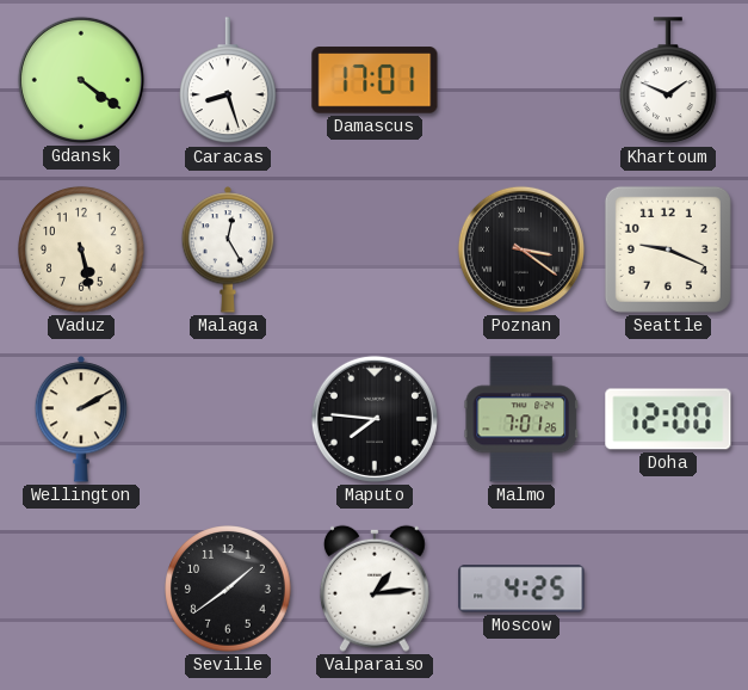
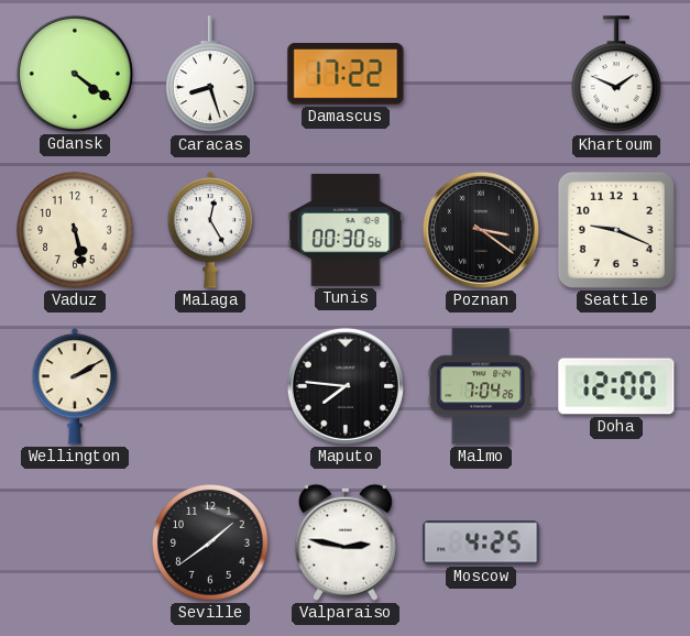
Damascus: 17:01 -> 17:22
Tunis: none -> 00:30
Malmo: 7:01 -> 7:04
Valparaiso: 1:14 -> 2:47
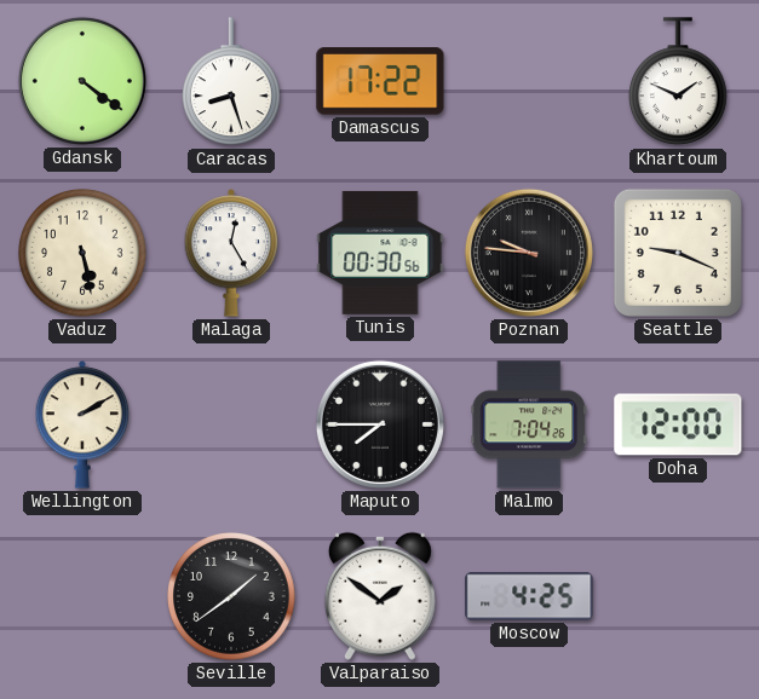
Poznan: 3:21 -> 9:46
Maputo: 7:46 -> 7:45
Valparaiso: 2:47 -> 1:51
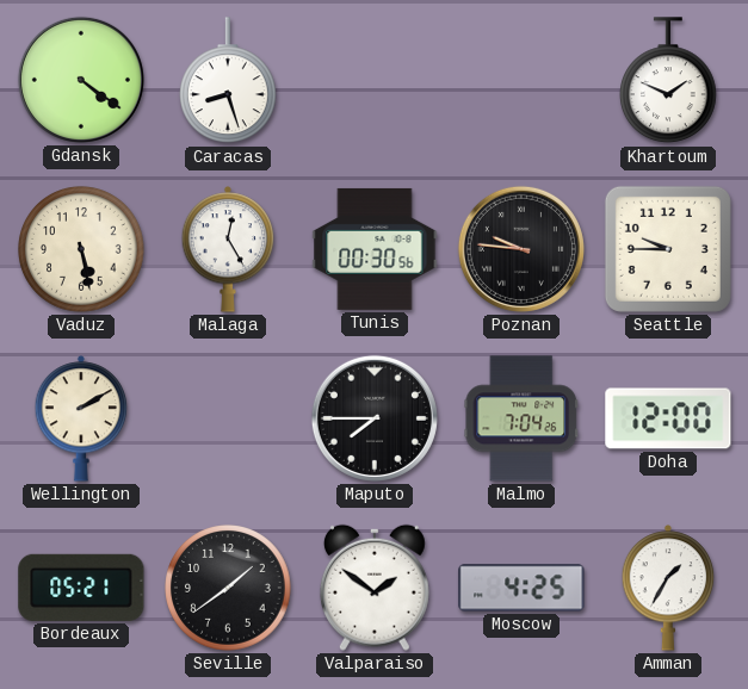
Damascus: 17:22 -> none
Seattle: 9:19 -> 9:45
Bordeaux: none -> 05:21
Amman: none -> 1:35
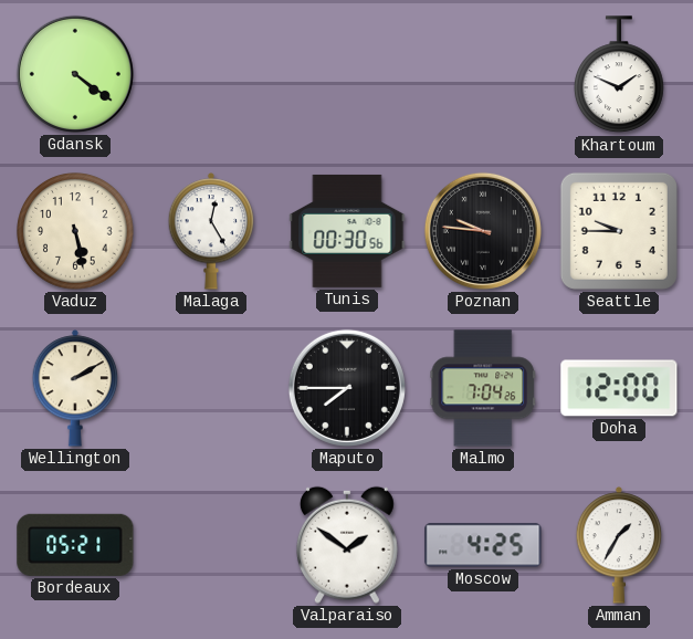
Caracas: 8:27 -> none
Seville: 1:39 -> none
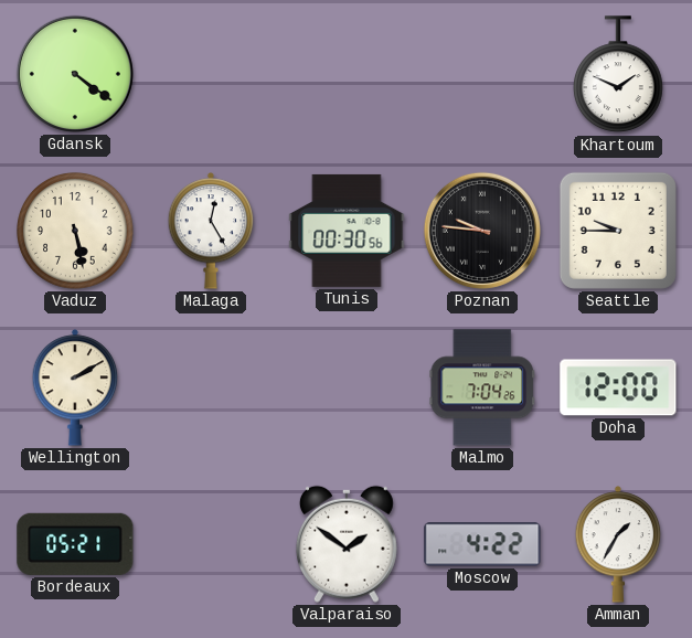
Maputo: 7:45 -> none
Moscow: 4:25 -> 4:22
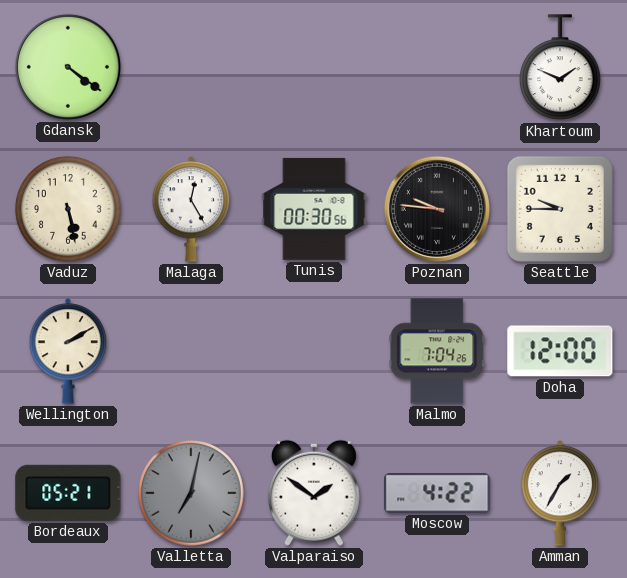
Valletta: none -> 7:02
